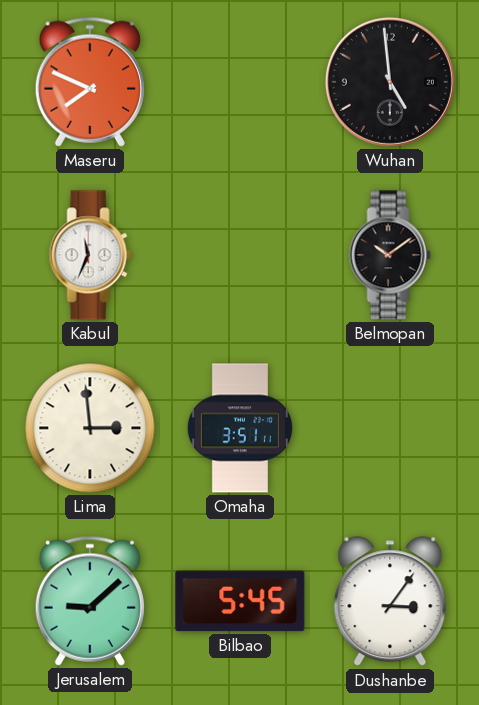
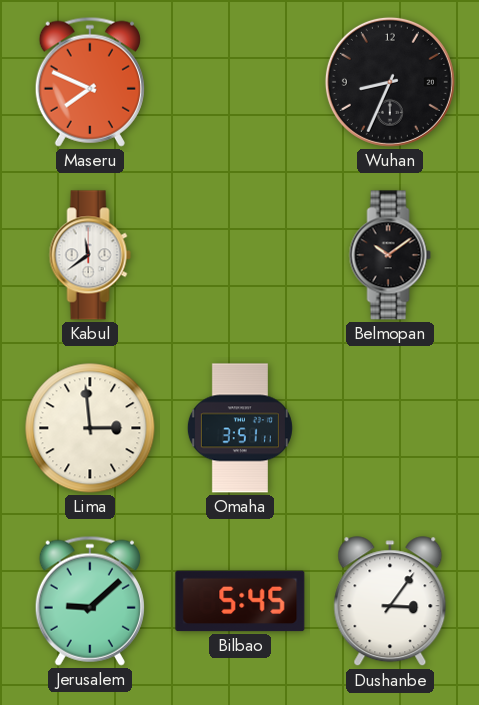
Wuhan: 4:59 -> 8:34
Kabul: 11:34 -> 11:39
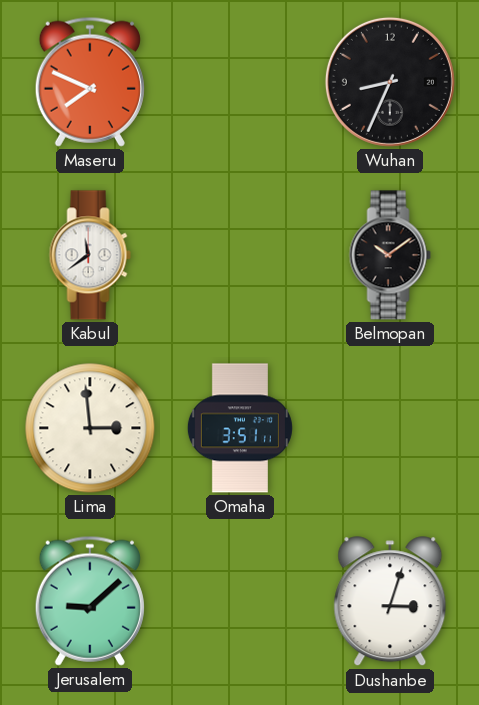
Bilbao: 5:45 -> none
Dushanbe: 3:06 -> 3:03
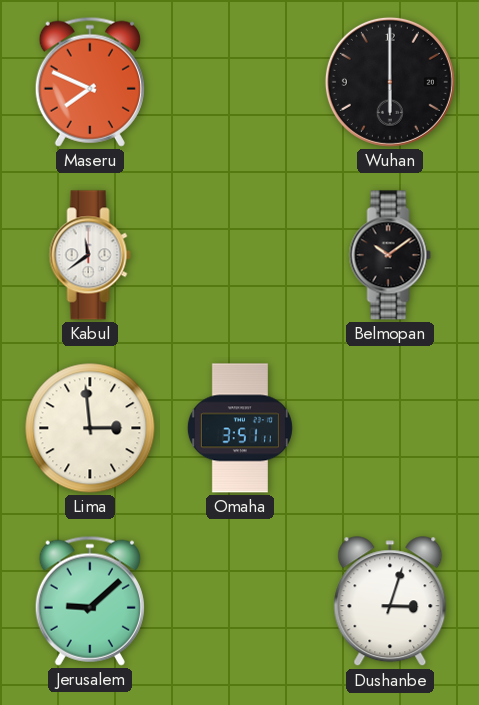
Wuhan: 8:34 -> 6:00
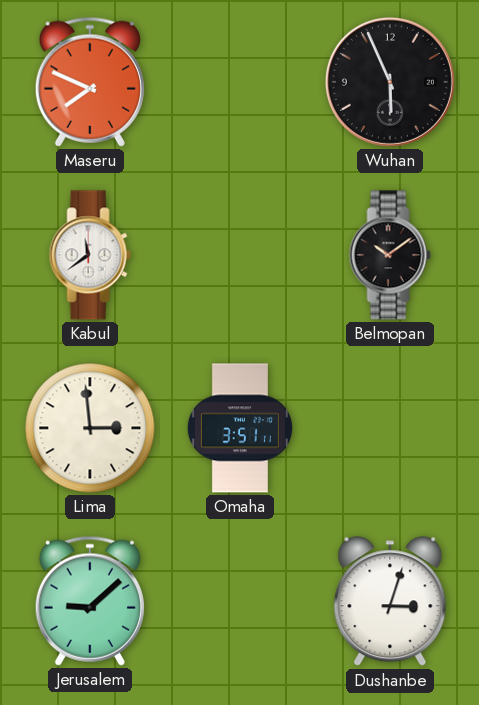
Wuhan: 6:00 -> 5:56
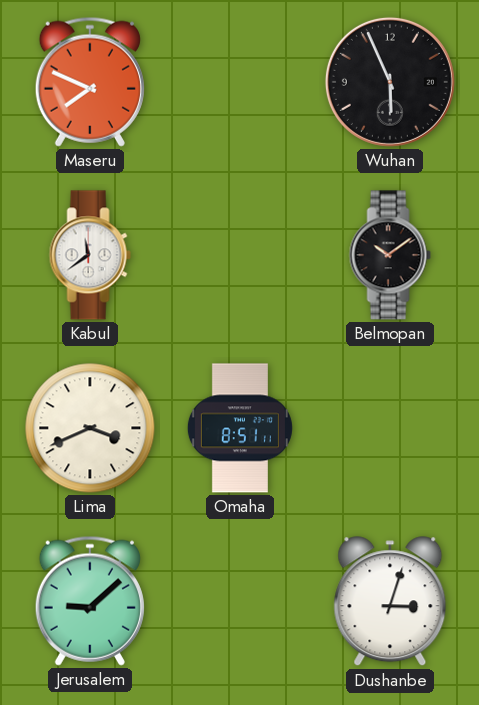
Lima: 2:59 -> 3:41
Omaha: 3:51 -> 8:51
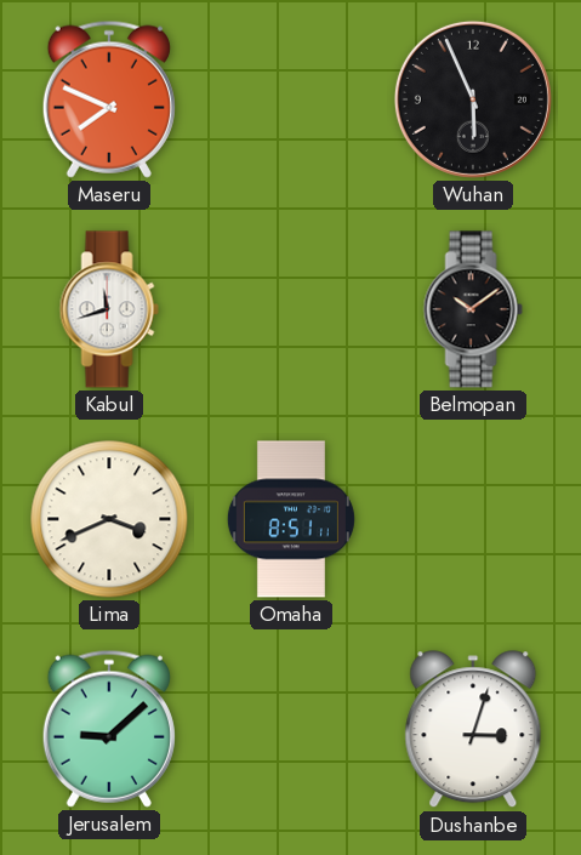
Kabul: 11:39 -> 11:42
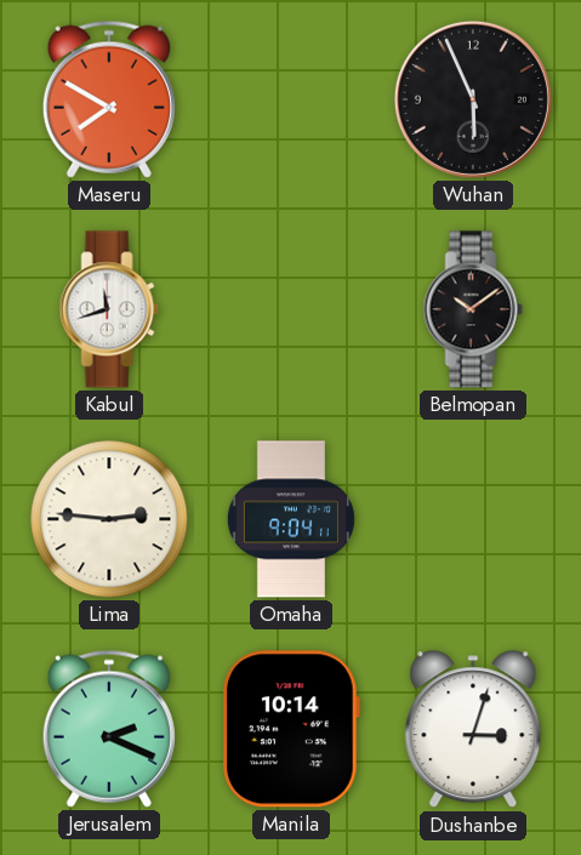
Maseru: 7:49 -> 7:50
Lima: 3:41 -> 2:46
Omaha: 8:51 -> 9:04
Jerusalem: 9:08 -> 2:19
Manila: none -> 10:14
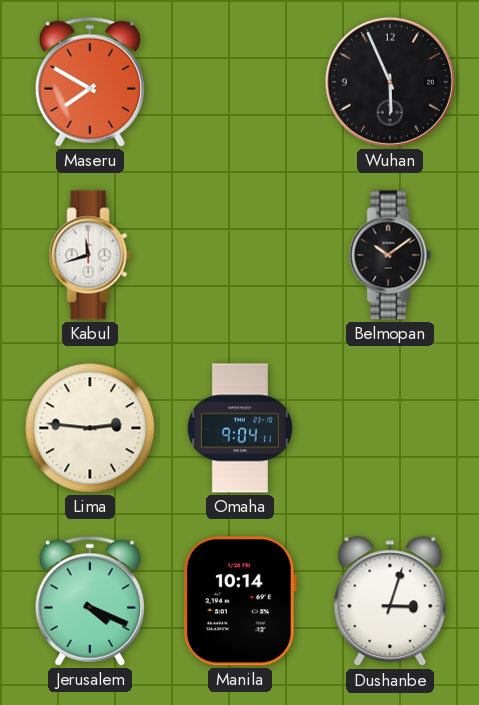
Jerusalem: 2:19 -> 4:19
